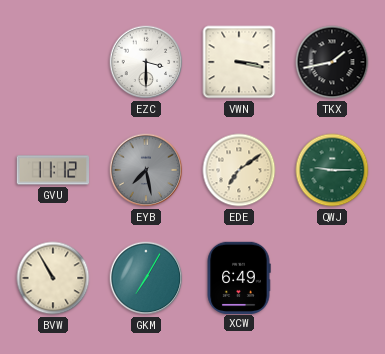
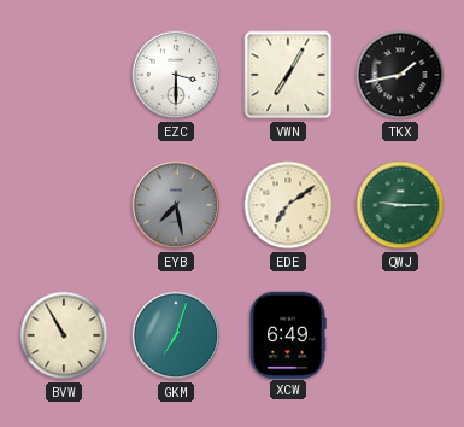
VWN: 3:17 -> 7:05
GVU: 11:12 -> none
GKM: 7:05 -> 7:03
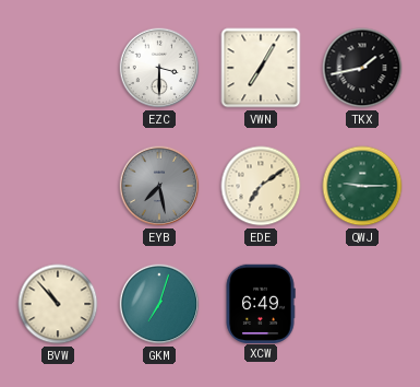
BVW: 10:55 -> 10:53
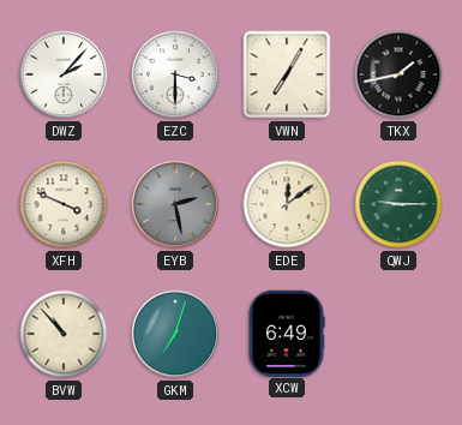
DWZ: none -> 2:07
XFH: none -> 3:49
EYB: 7:28 -> 2:28
EDE: 7:09 -> 12:09
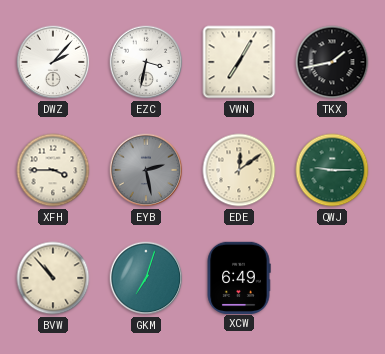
EZC: 3:30 -> 3:32
XFH: 3:49 -> 3:45
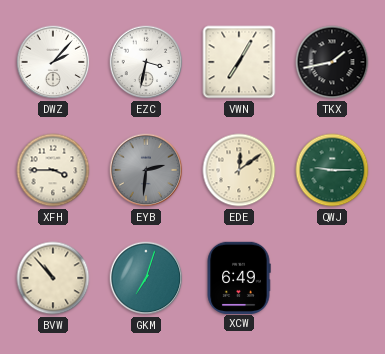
EYB: 2:28 -> 2:31
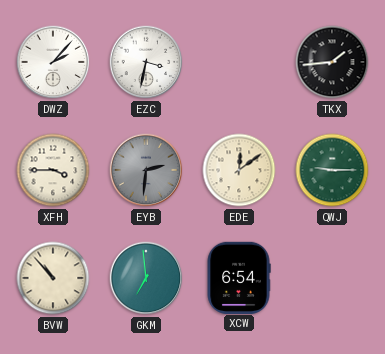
VWN: 7:05 -> none
TKX: 1:43 -> 1:44
GKM: 7:03 -> 6:59
XCW: 6:49 -> 6:54
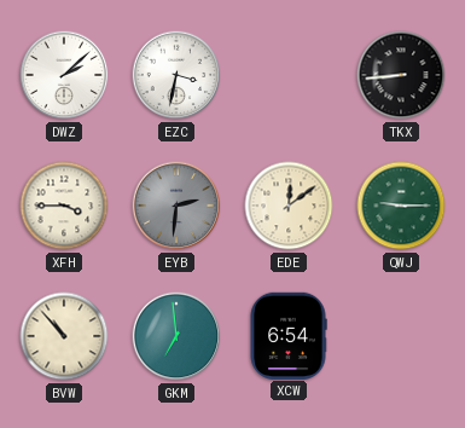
DWZ: 2:07 -> 2:08
TKX: 1:44 -> 8:44
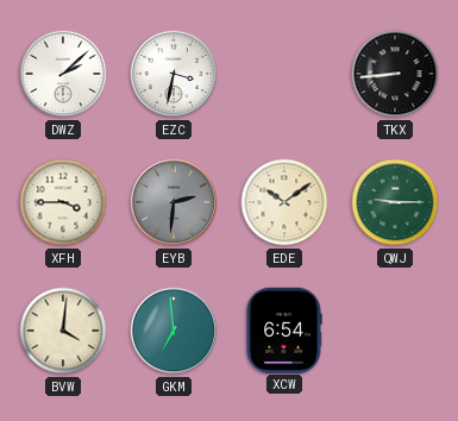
EDE: 12:09 -> 10:09
BVW: 10:53 -> 4:01
